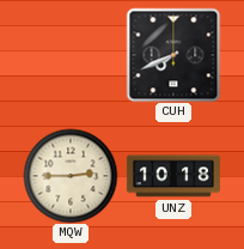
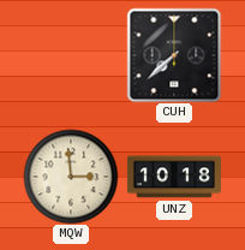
CUH: 7:41 -> 7:38
MQW: 2:45 -> 2:59
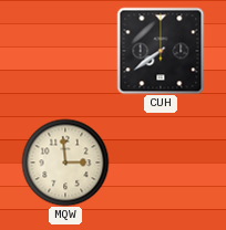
CUH: 7:38 -> 7:39
UNZ: 10:18 -> none
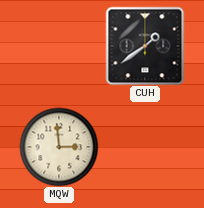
CUH: 7:39 -> 1:39
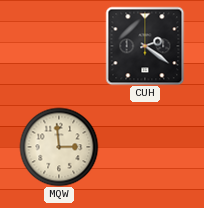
CUH: 1:39 -> 2:21
